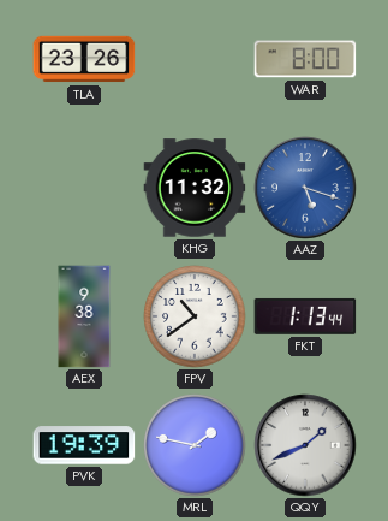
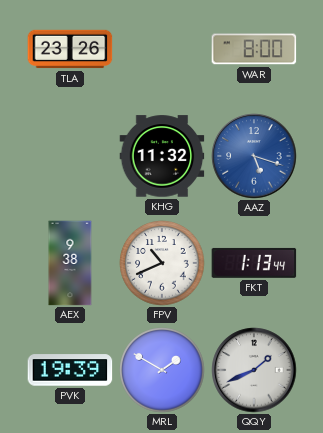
FPV: 10:39 -> 10:41
MRL: 1:47 -> 1:50
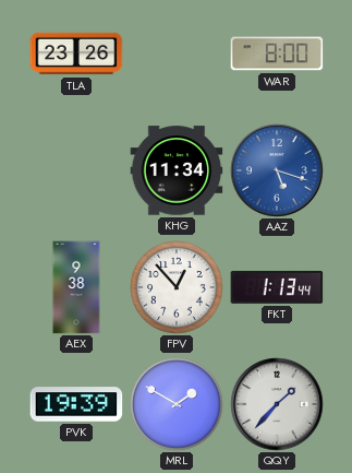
KHG: 11:32 -> 11:34
FPV: 10:41 -> 12:53
QQY: 1:41 -> 1:37
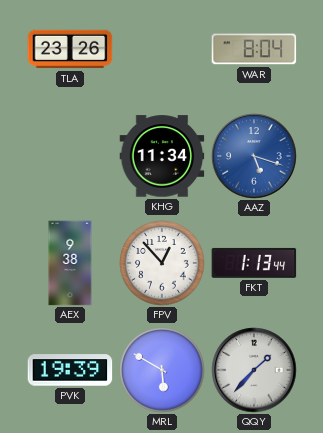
WAR: 8:00 -> 8:04
MRL: 1:50 -> 5:50
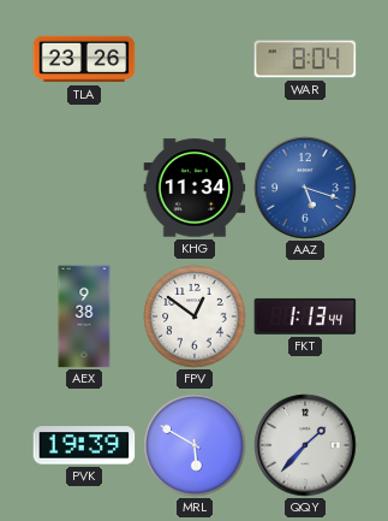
FPV: 12:53 -> 12:51
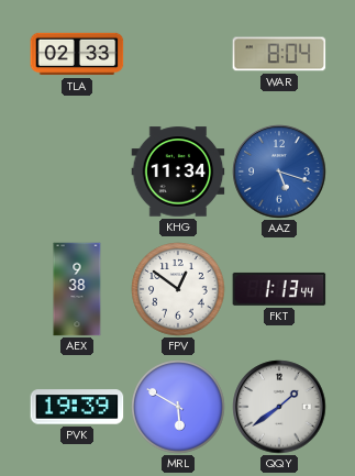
TLA: 23:26 -> 02:33
QQY: 1:37 -> 1:39
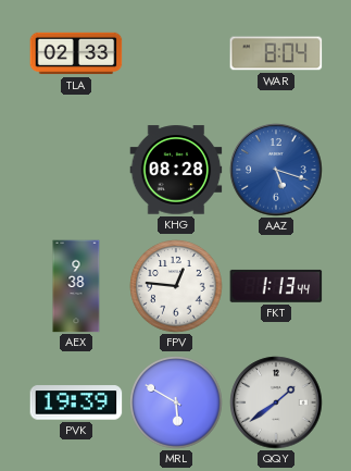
KHG: 11:34 -> 08:28
FPV: 12:51 -> 12:46
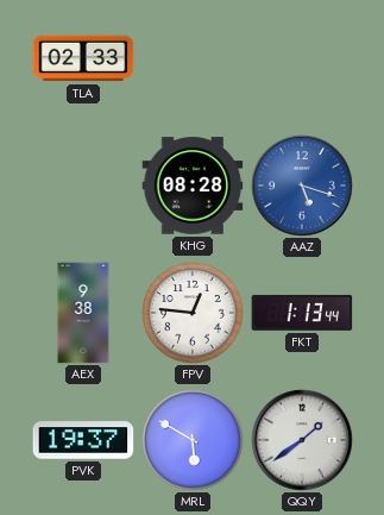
WAR: 8:04 -> none
PVK: 19:39 -> 19:37
